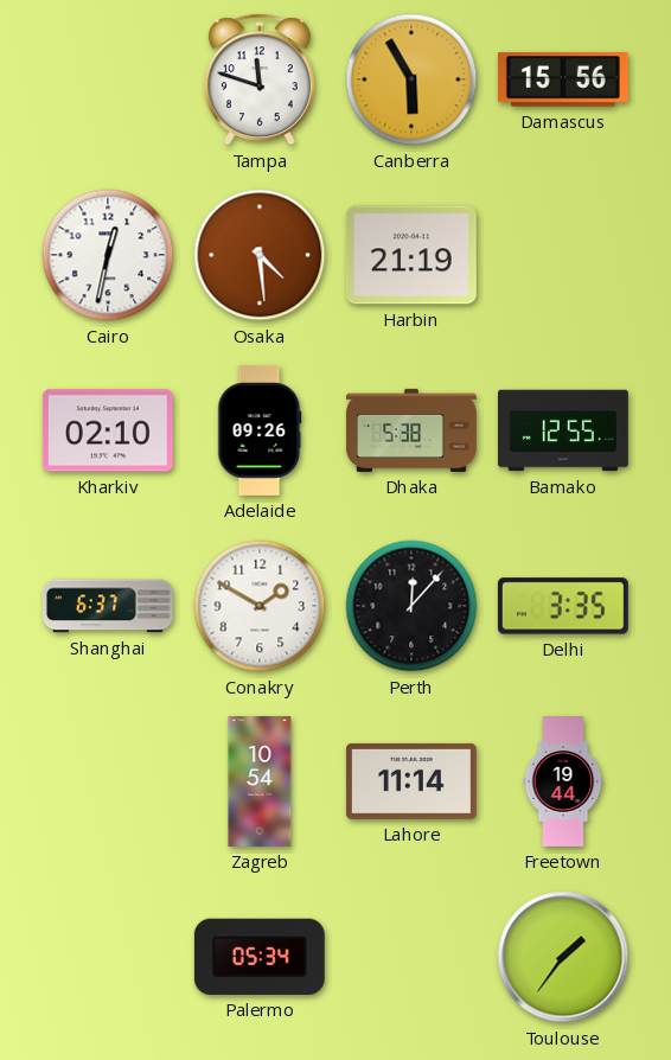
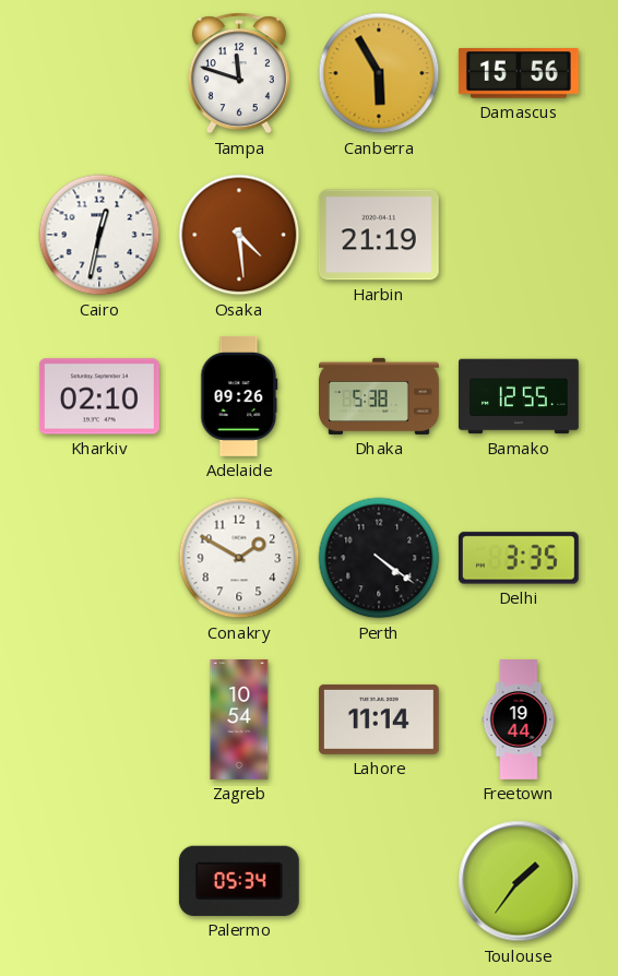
Shanghai: 6:37 -> none
Perth: 12:07 -> 4:21
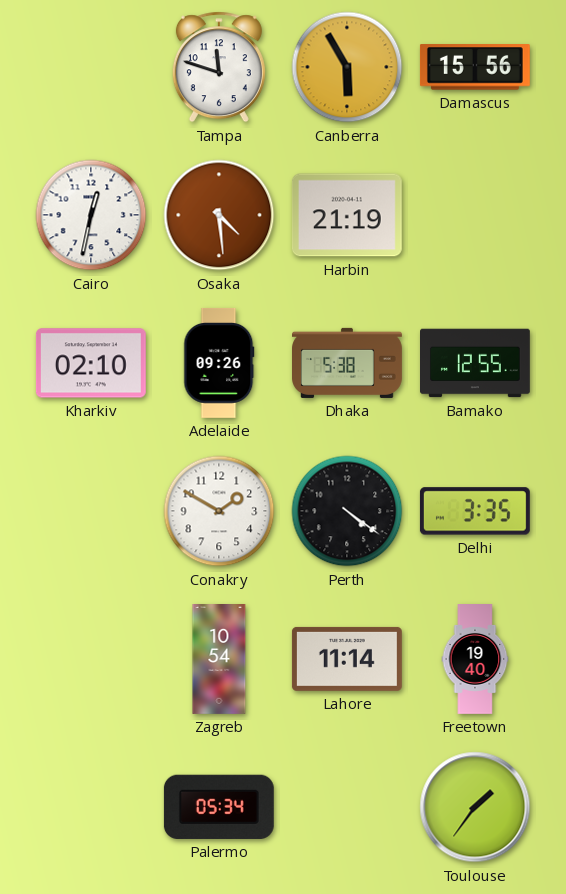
Freetown: 19:44 -> 19:40
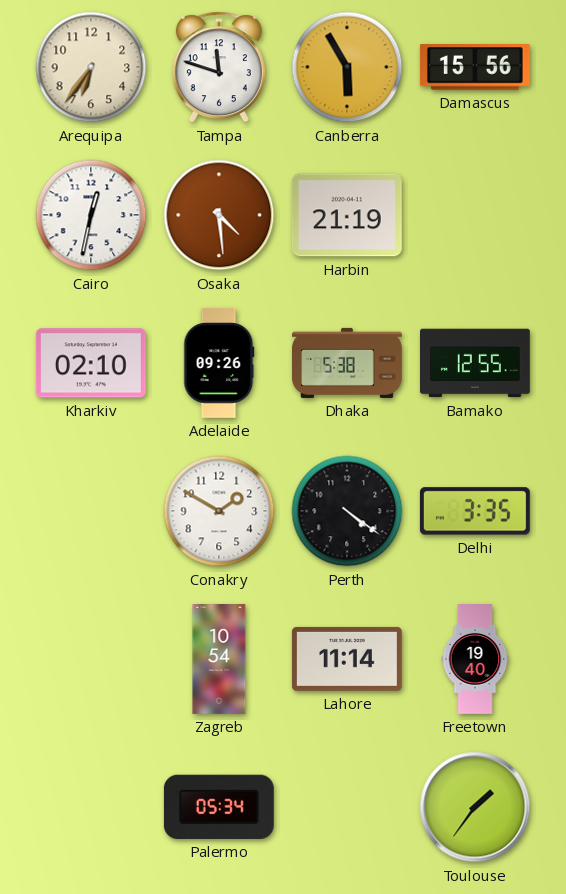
Arequipa: none -> 6:36
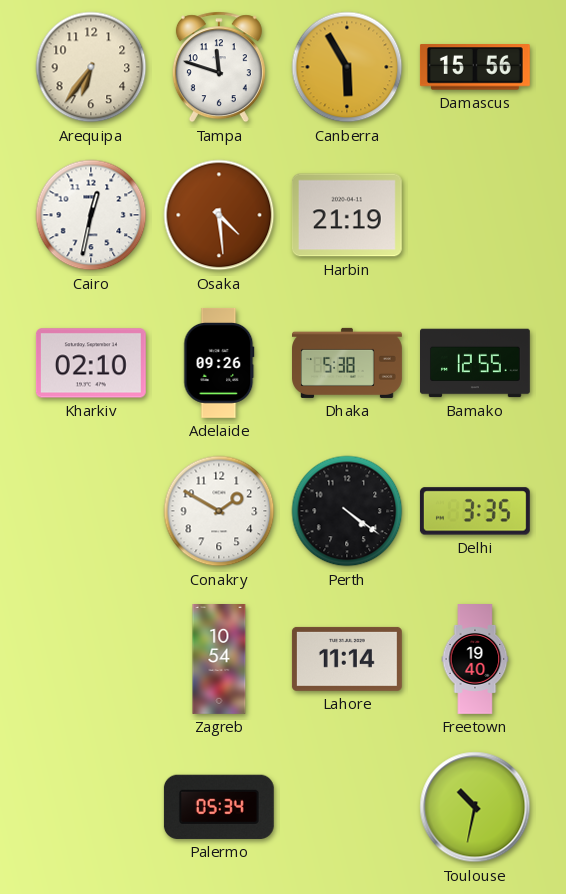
Toulouse: 1:36 -> 10:32
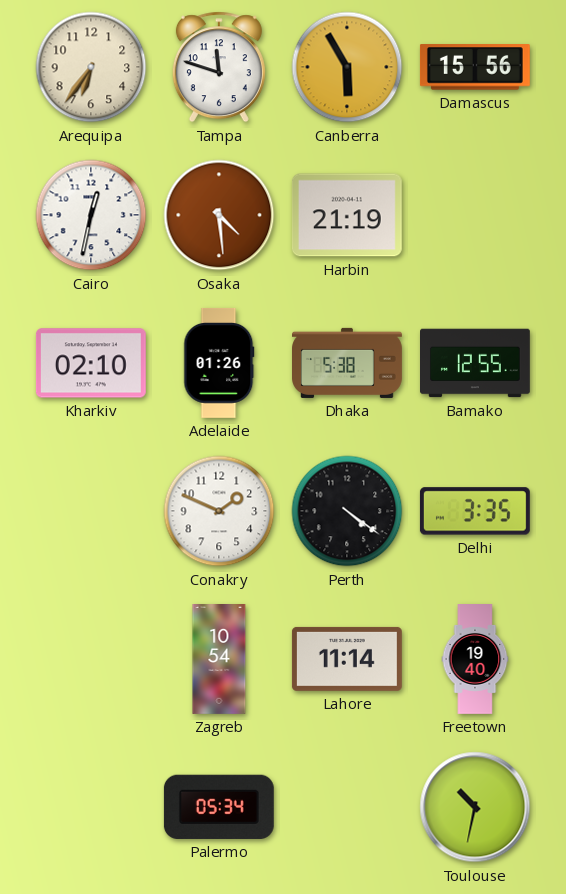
Adelaide: 09:26 -> 01:26
Conakry: 1:50 -> 1:49
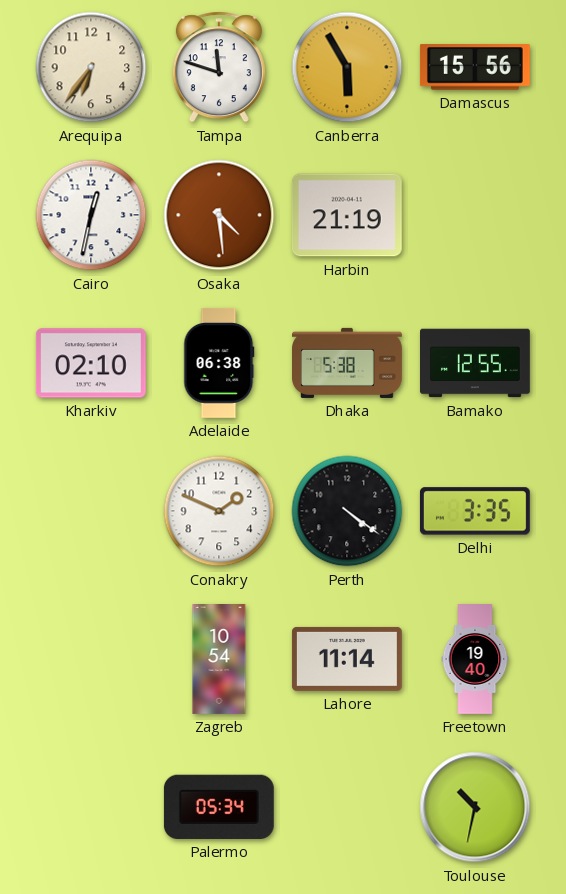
Adelaide: 01:26 -> 06:38
